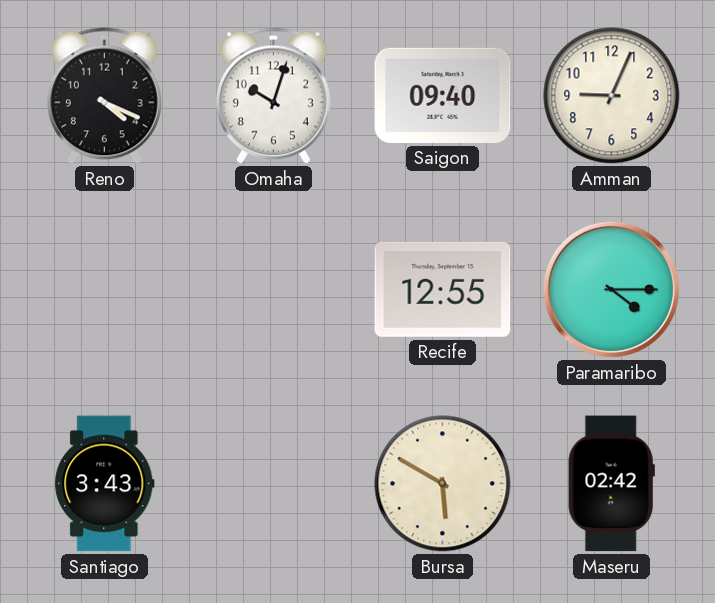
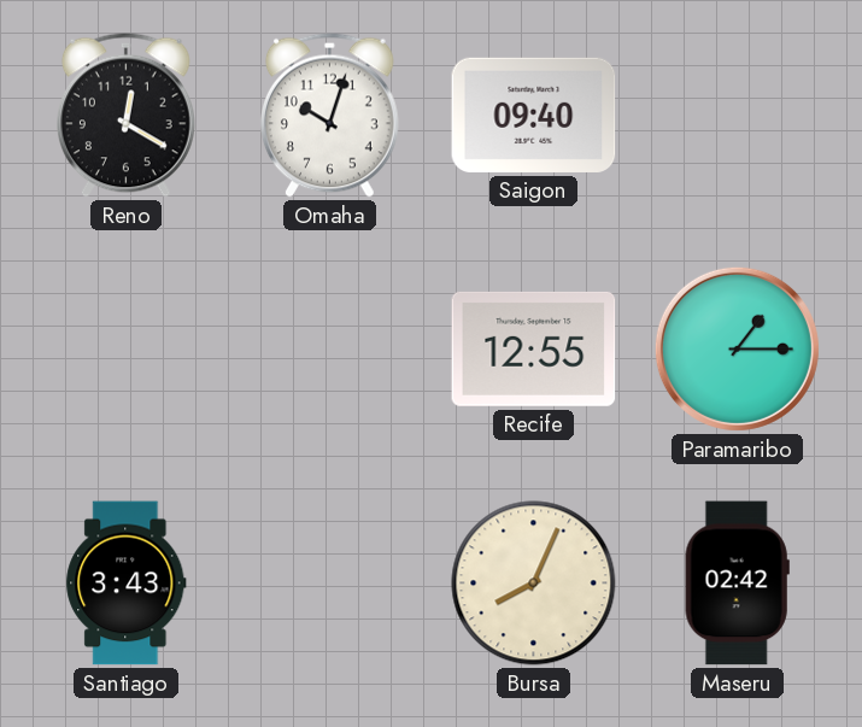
Reno: 4:19 -> 12:20
Amman: 9:04 -> none
Paramaribo: 4:15 -> 1:15
Bursa: 5:50 -> 8:04
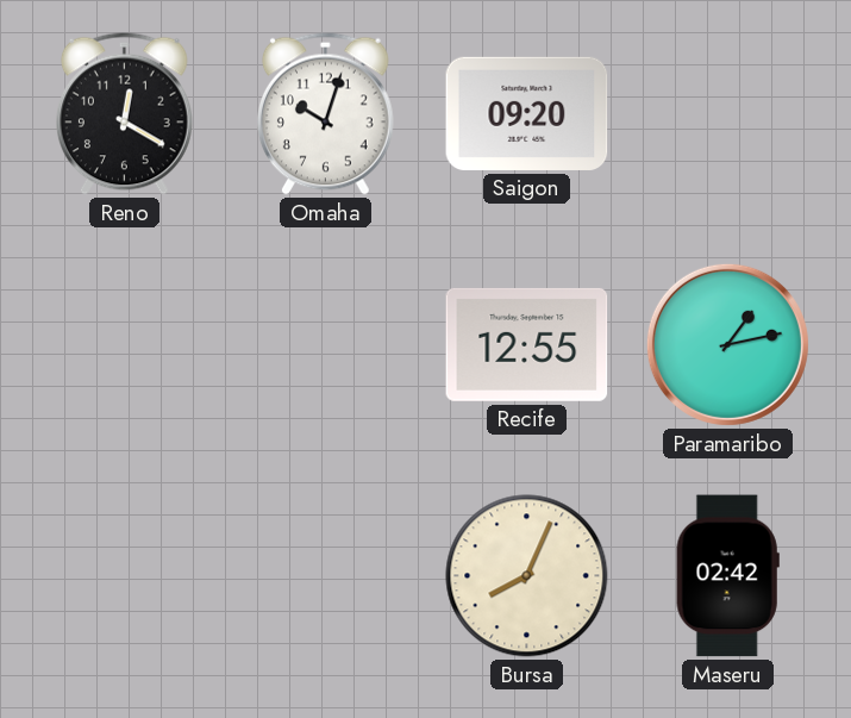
Saigon: 09:40 -> 09:20
Paramaribo: 1:15 -> 1:13
Santiago: 3:43 -> none
